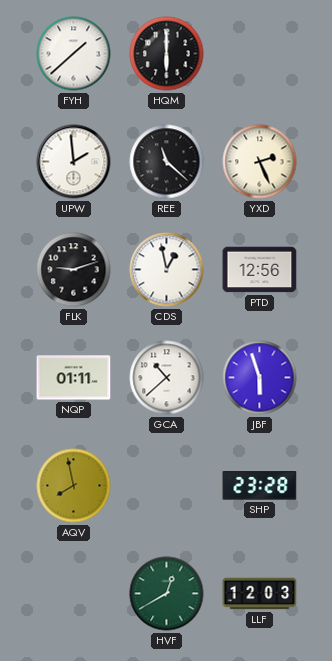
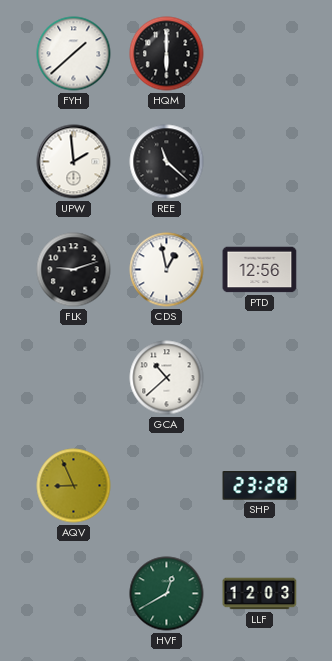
YXD: 2:26 -> none
NQP: 01:11 -> none
JBF: 5:57 -> none
AQV: 7:58 -> 8:56
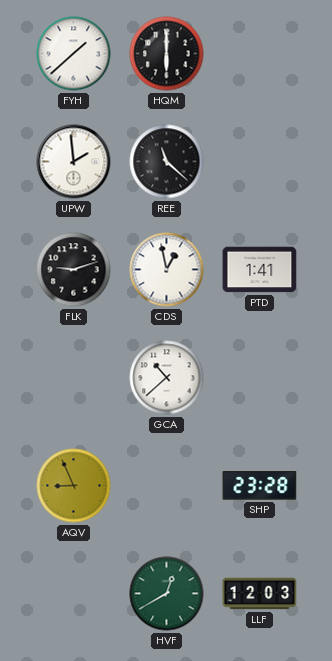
PTD: 12:56 -> 1:41
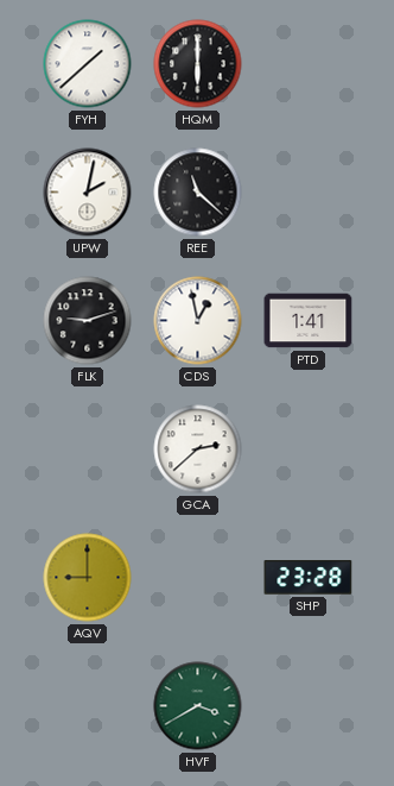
UPW: 1:59 -> 2:02
GCA: 10:38 -> 2:38
AQV: 8:56 -> 9:00
HVF: 12:40 -> 3:40
LLF: 12:03 -> none
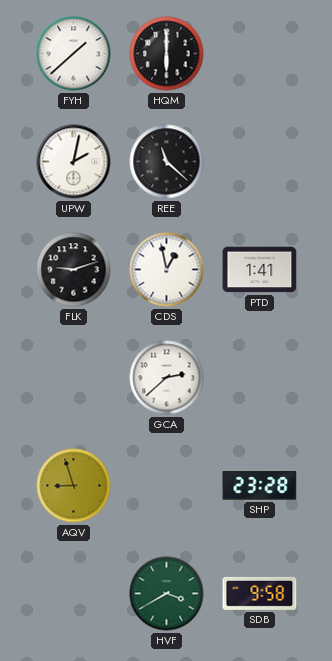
AQV: 9:00 -> 8:57
SDB: none -> 9:58
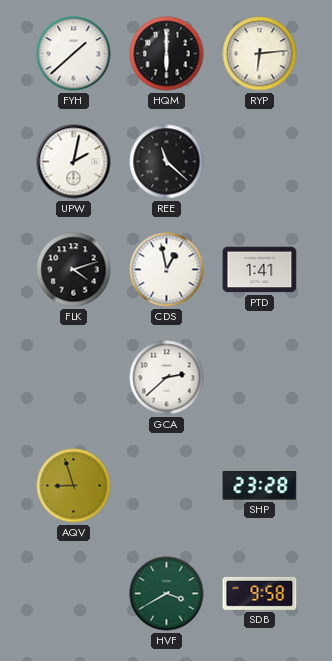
RYP: none -> 6:14
FLK: 9:12 -> 4:12
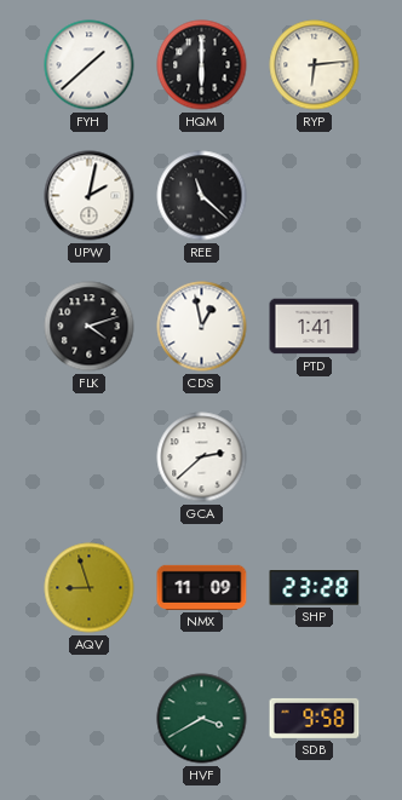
NMX: none -> 11:09
